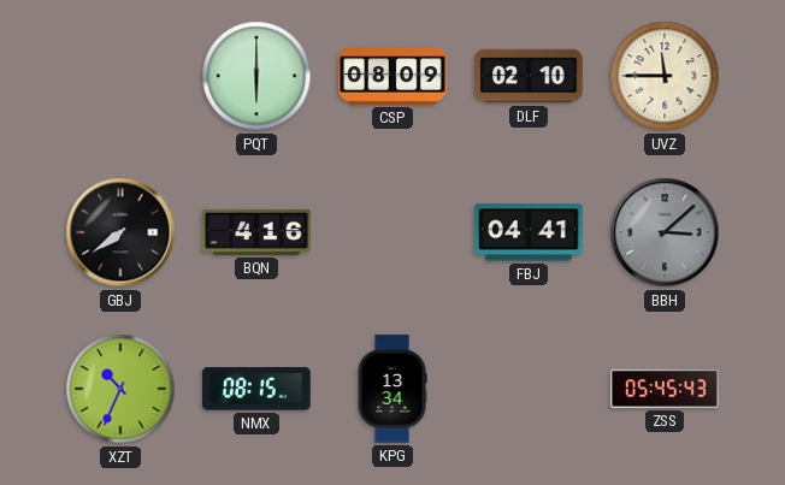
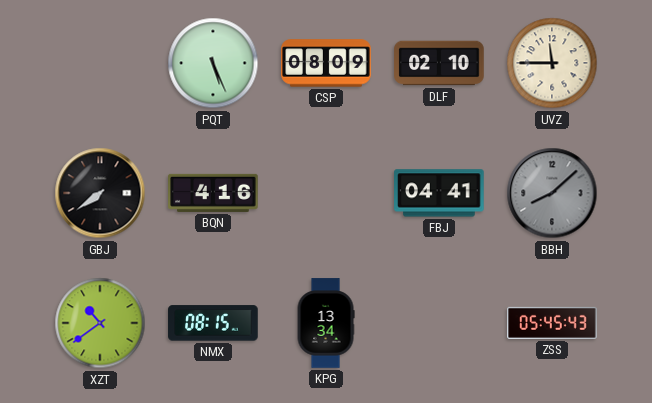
PQT: 6:00 -> 5:26
BBH: 3:08 -> 8:08
XZT: 10:34 -> 10:39
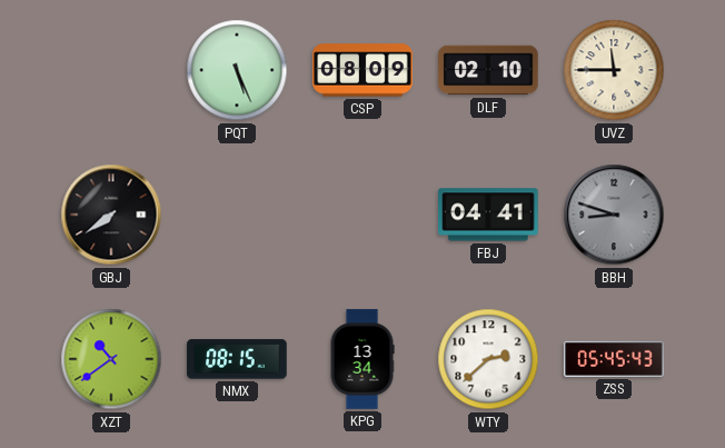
BQN: 4:16 -> none
BBH: 8:08 -> 8:48
WTY: none -> 2:38
